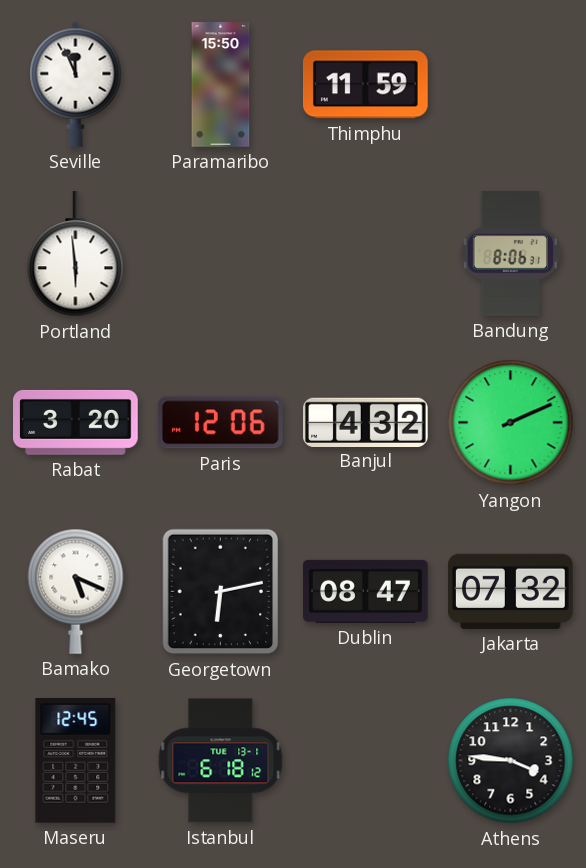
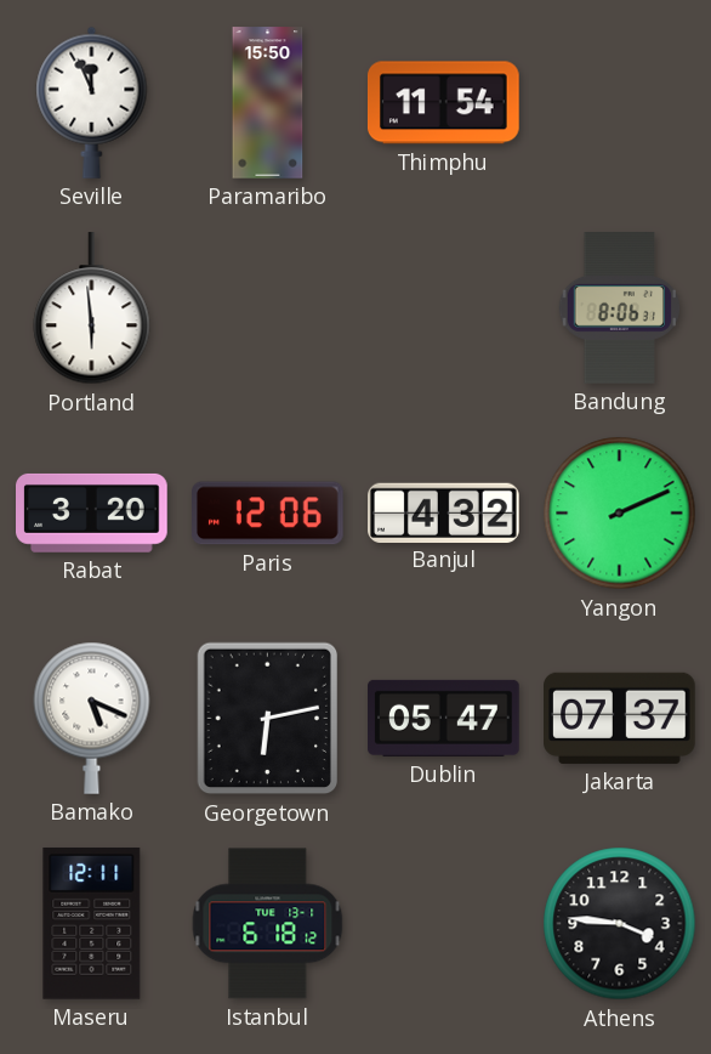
Thimphu: 11:59 -> 11:54
Dublin: 08:47 -> 05:47
Jakarta: 07:32 -> 07:37
Maseru: 12:45 -> 12:11
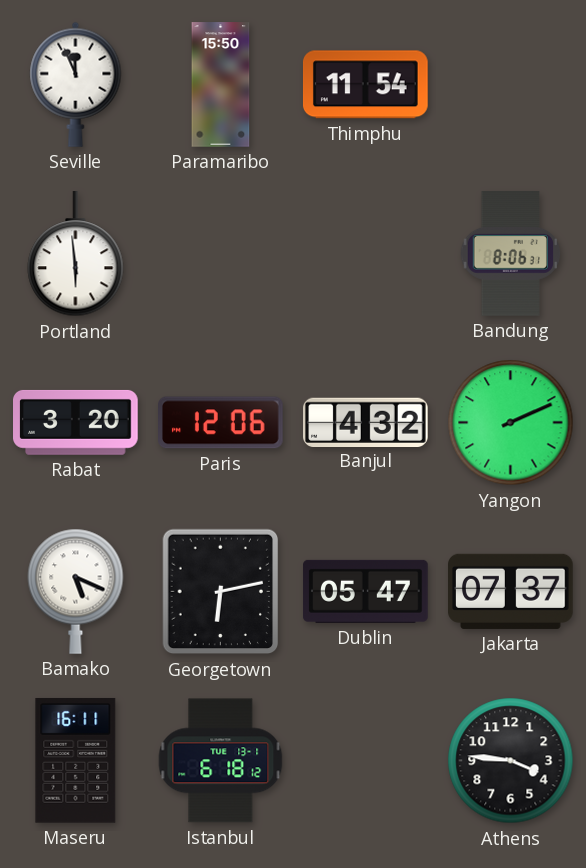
Maseru: 12:11 -> 16:11
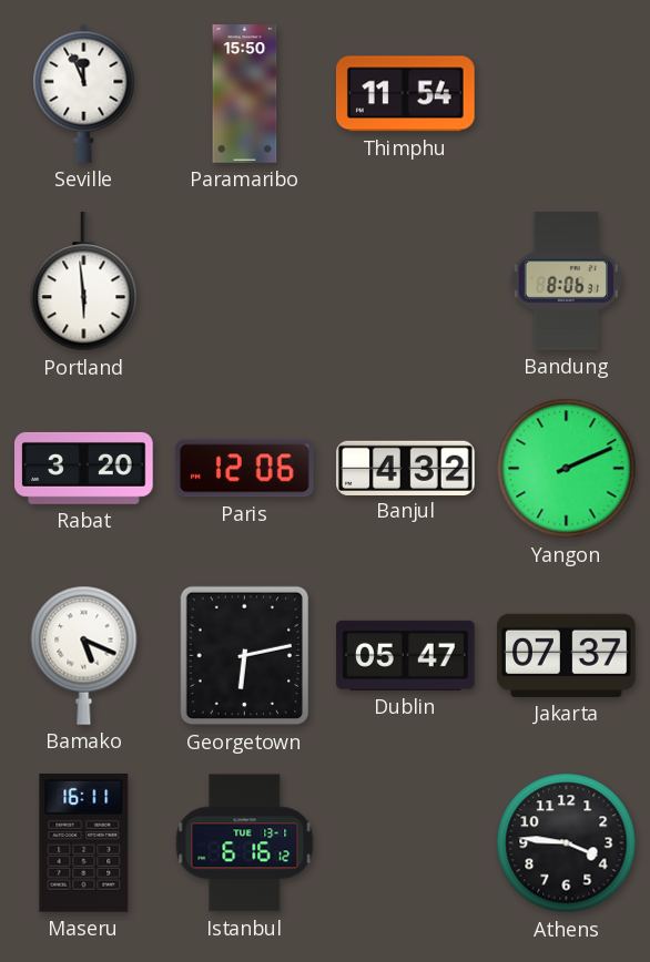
Istanbul: 6:18 -> 6:16
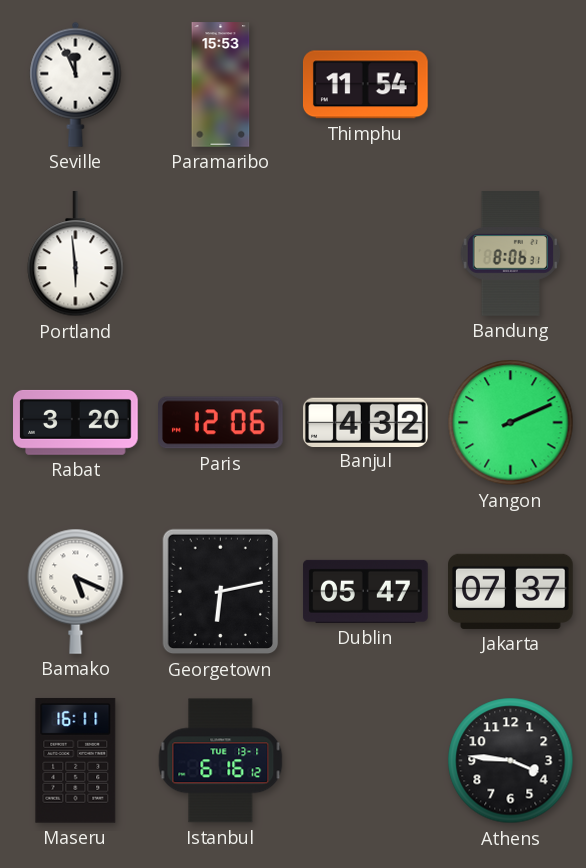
Paramaribo: 15:50 -> 15:53
